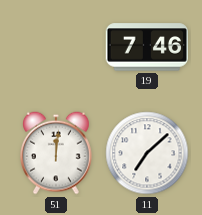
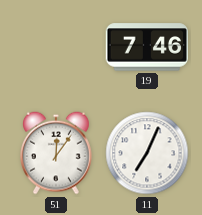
51: 12:01 -> 12:06
11: 7:08 -> 7:04
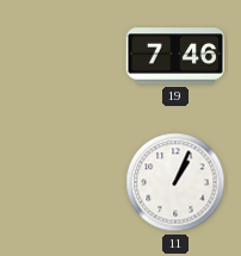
51: 12:06 -> none
11: 7:04 -> 1:04
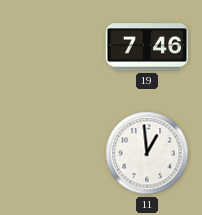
11: 1:04 -> 12:59
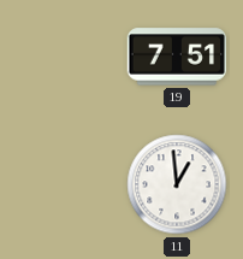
19: 7:46 -> 7:51
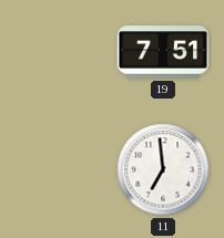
11: 12:59 -> 6:59
